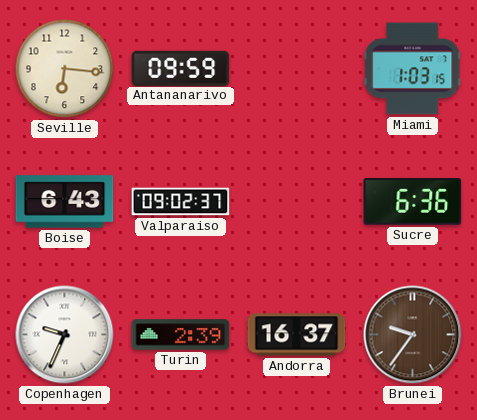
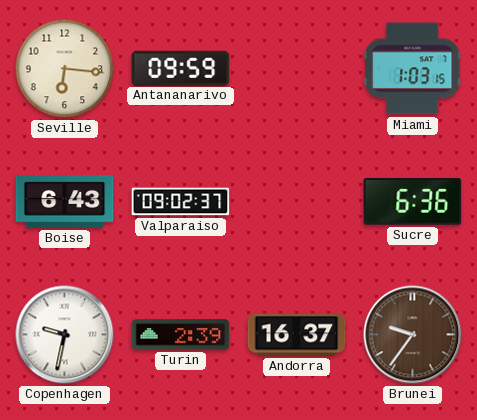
Copenhagen: 9:34 -> 9:32
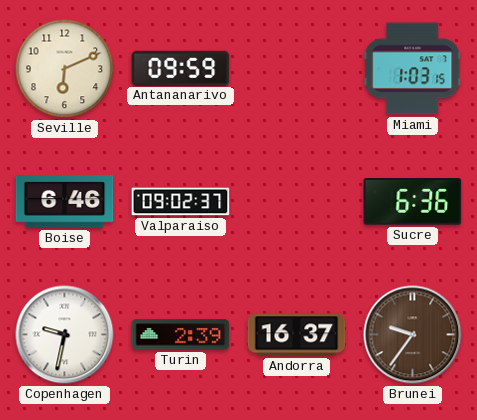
Seville: 6:16 -> 6:11
Boise: 6:43 -> 6:46
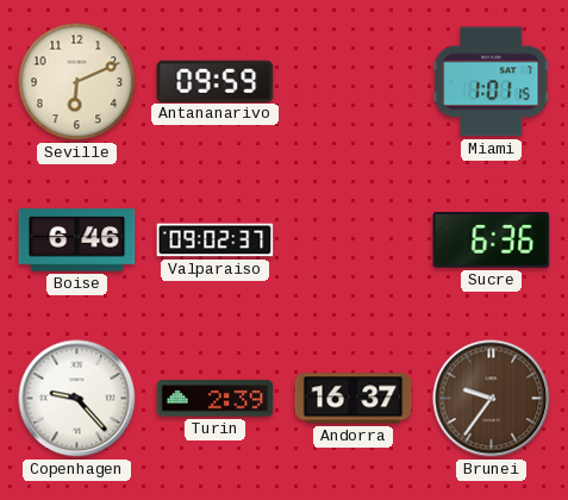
Miami: 1:03 -> 1:01
Copenhagen: 9:32 -> 9:23
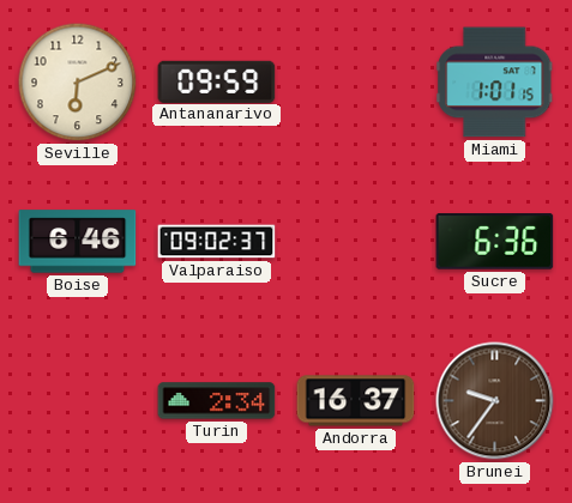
Copenhagen: 9:23 -> none
Turin: 2:39 -> 2:34
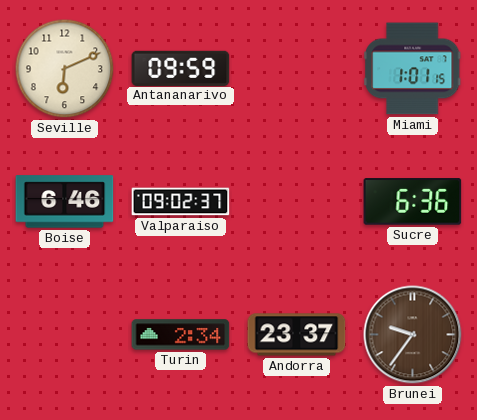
Andorra: 16:37 -> 23:37
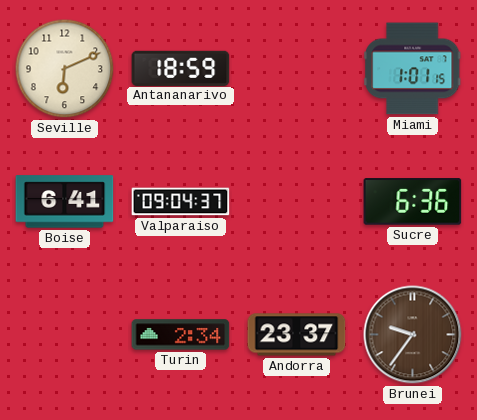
Antananarivo: 09:59 -> 18:59
Boise: 6:46 -> 6:41
Valparaiso: 09:02 -> 09:04
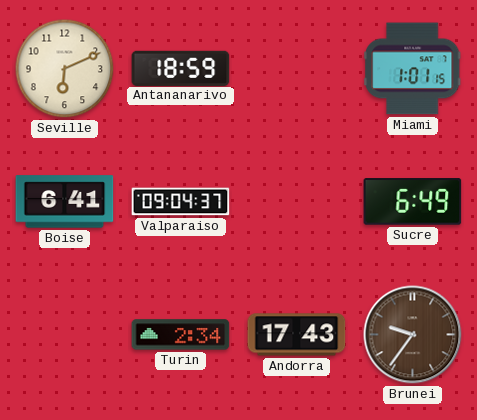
Sucre: 6:36 -> 6:49
Andorra: 23:37 -> 17:43
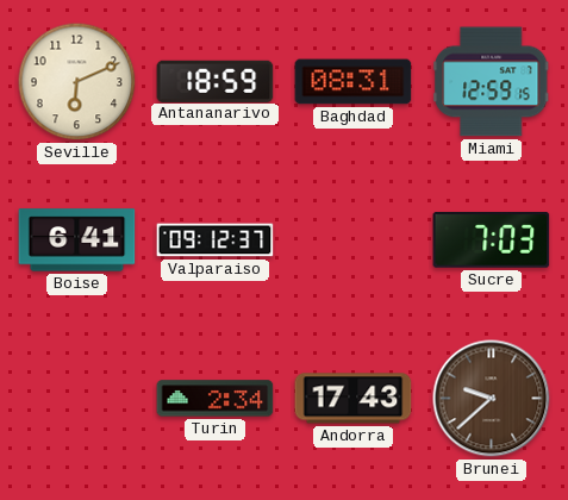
Baghdad: none -> 08:31
Miami: 1:01 -> 12:59
Valparaiso: 09:04 -> 09:12
Sucre: 6:49 -> 7:03
Brunei: 9:36 -> 9:38
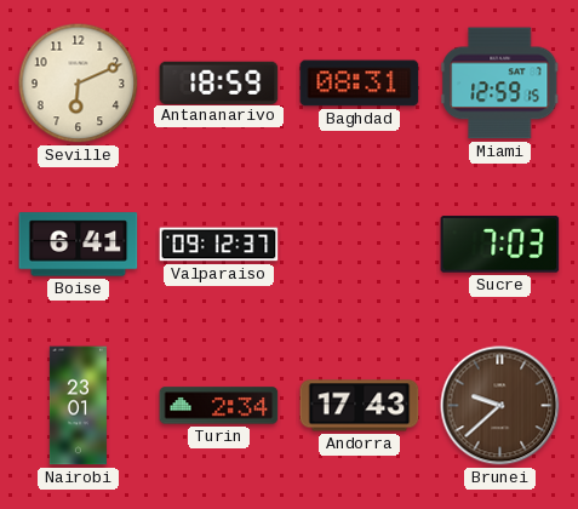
Nairobi: none -> 23:01
